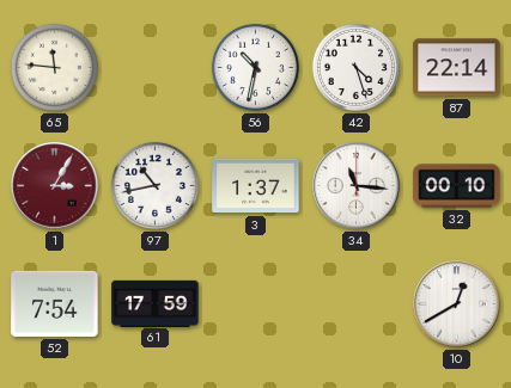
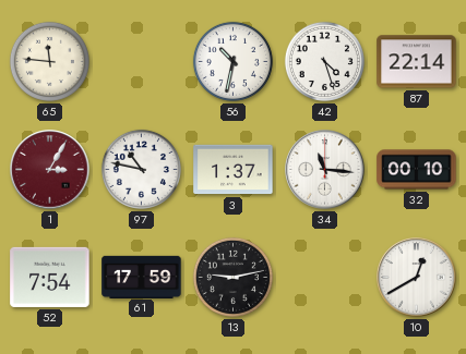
97: 10:43 -> 10:47
13: none -> 9:13
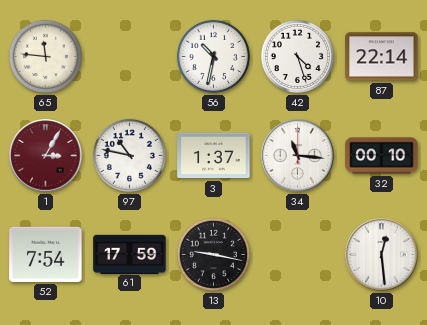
13: 9:13 -> 9:17
10: 12:40 -> 12:29
